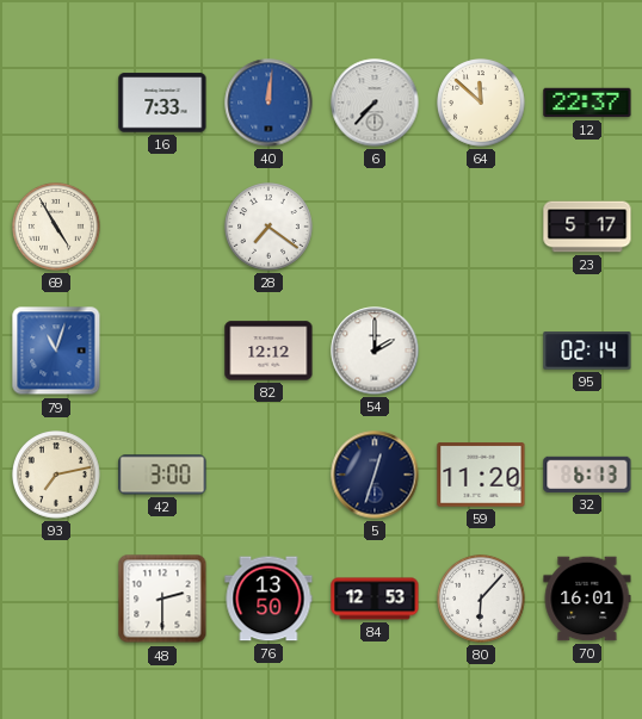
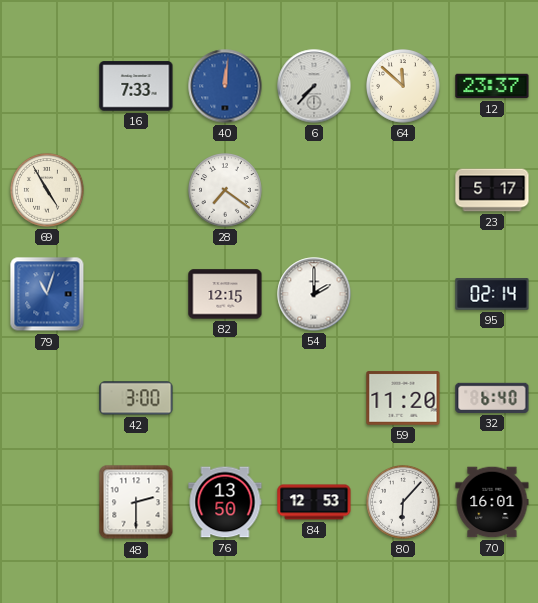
12: 22:37 -> 23:37
82: 12:12 -> 12:15
93: 7:13 -> none
5: 12:33 -> none
32: 6:13 -> 6:40
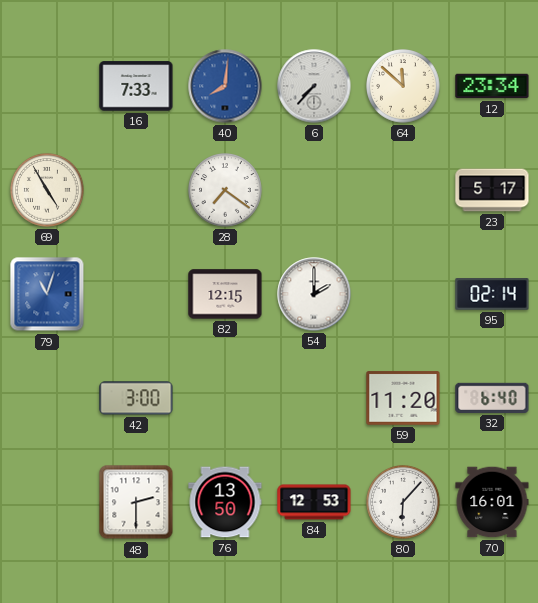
40: 12:01 -> 8:01
12: 23:37 -> 23:34
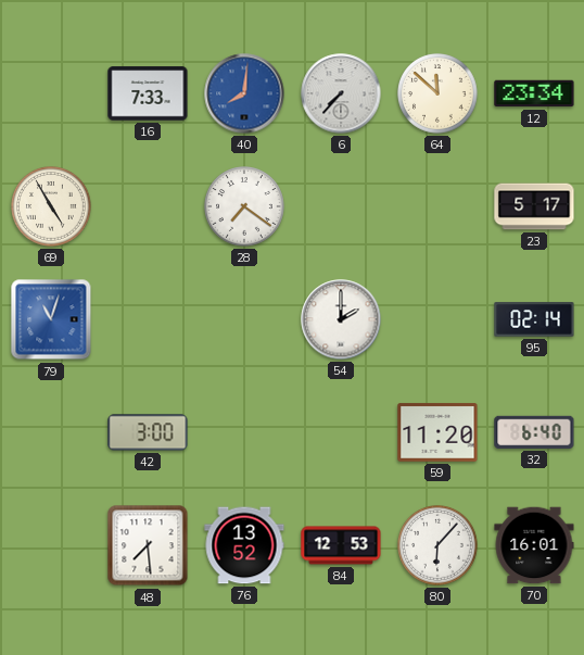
82: 12:15 -> none
48: 2:30 -> 7:29
76: 13:50 -> 13:52
